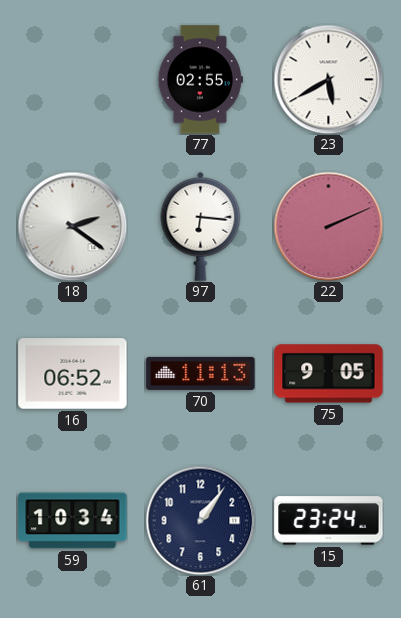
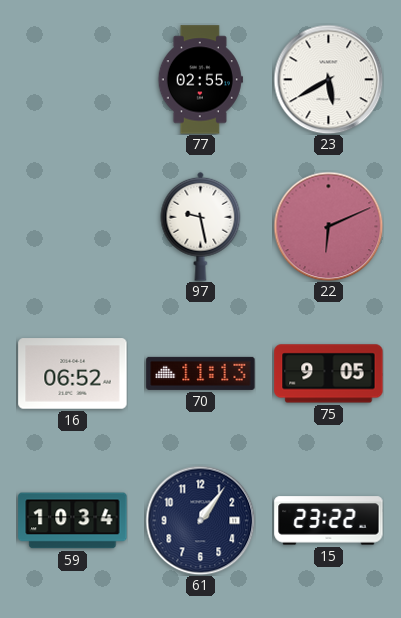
18: 2:21 -> none
97: 6:16 -> 9:28
22: 2:11 -> 6:11
15: 23:24 -> 23:22
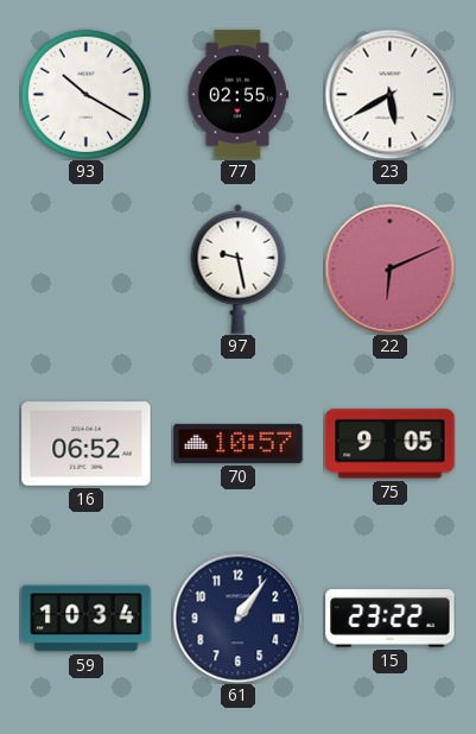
93: none -> 10:20
70: 11:13 -> 10:57
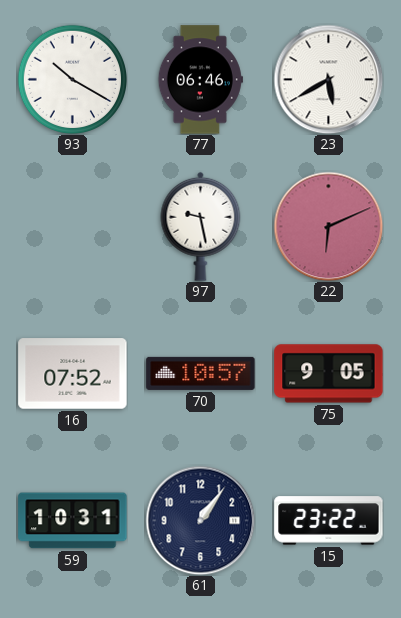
77: 02:55 -> 06:46
16: 06:52 -> 07:52
59: 10:34 -> 10:31
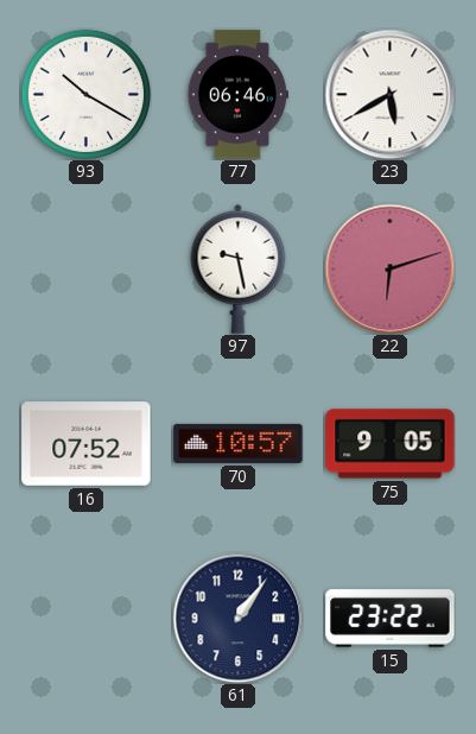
22: 6:11 -> 6:12
59: 10:31 -> none
